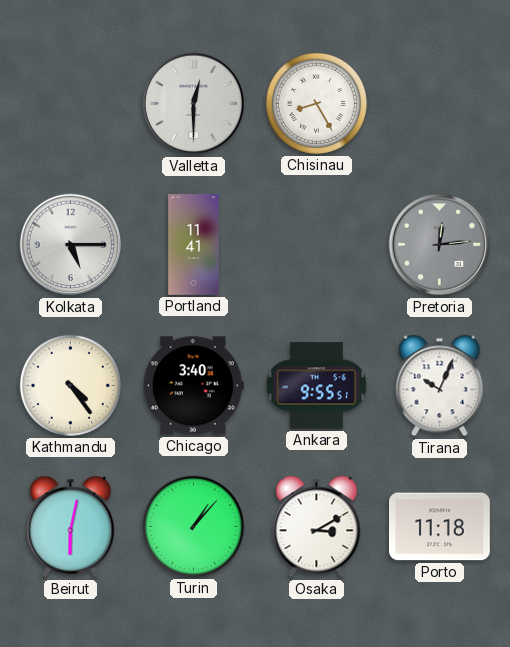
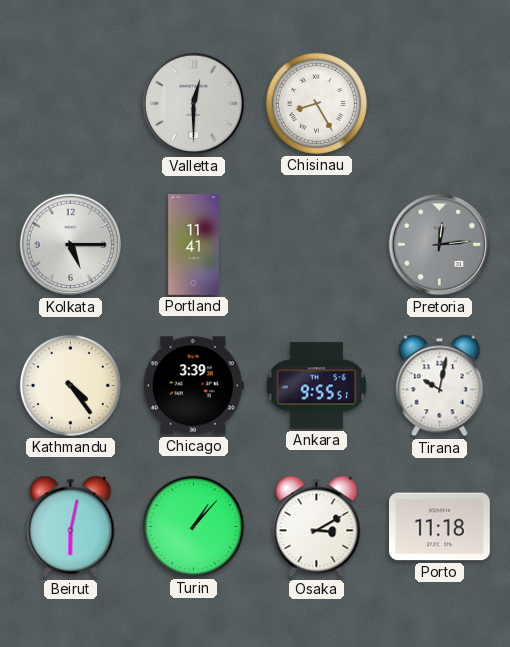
Chicago: 3:40 -> 3:39
Tirana: 10:04 -> 10:02
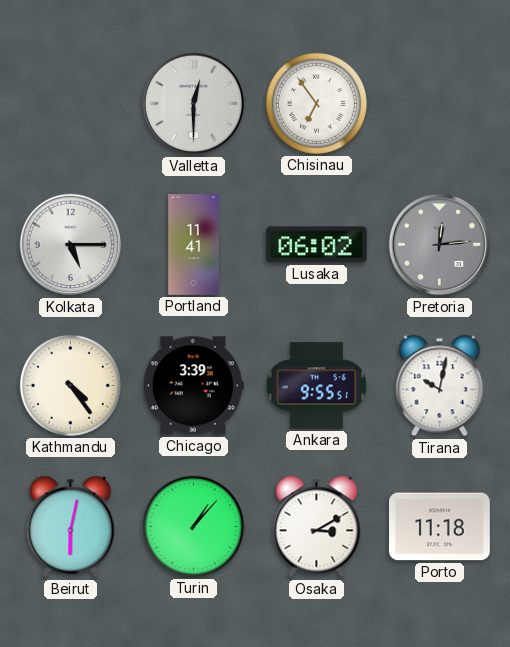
Chisinau: 8:25 -> 6:54
Lusaka: none -> 06:02
